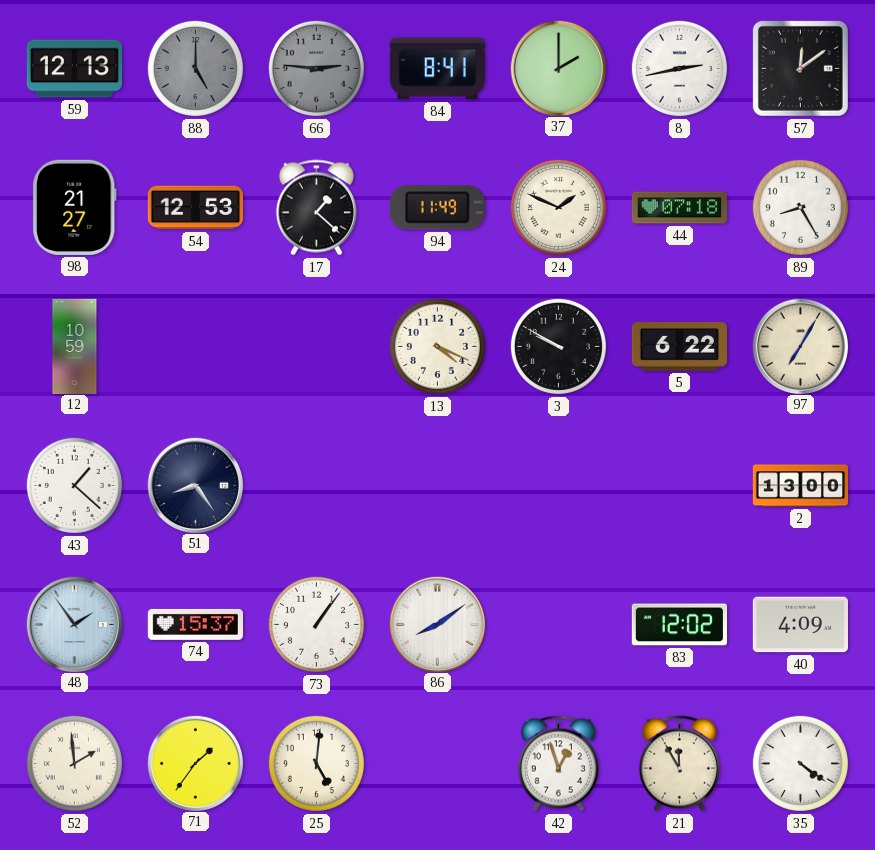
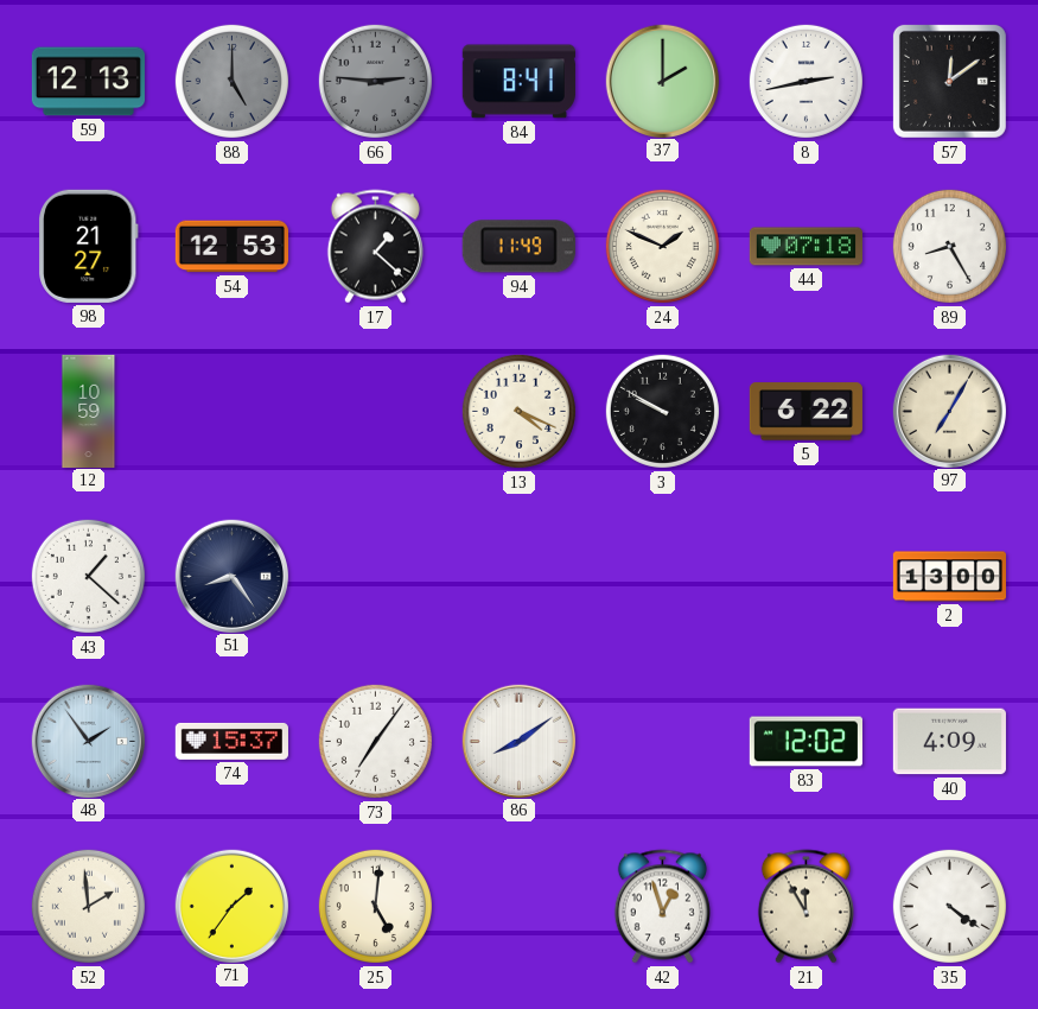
73: 1:06 -> 7:06
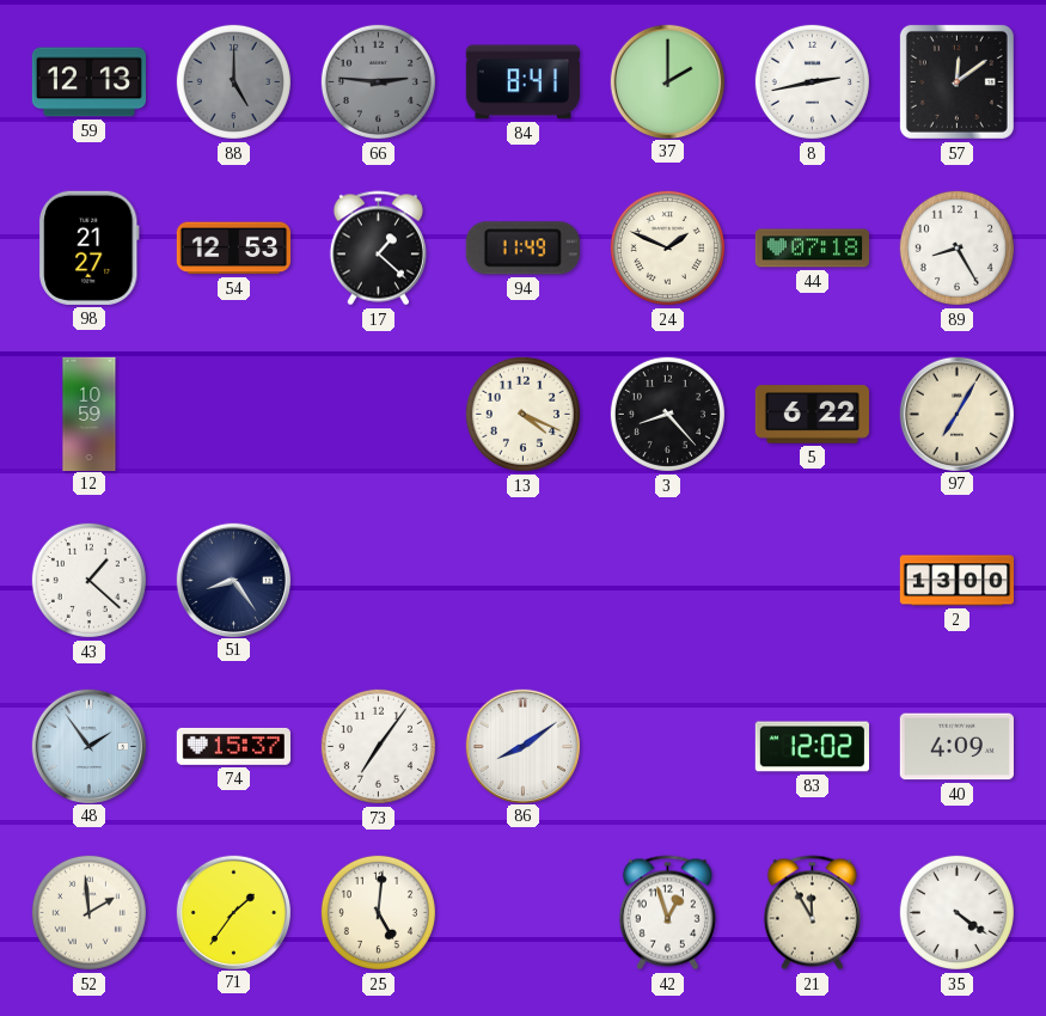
3: 9:50 -> 8:23
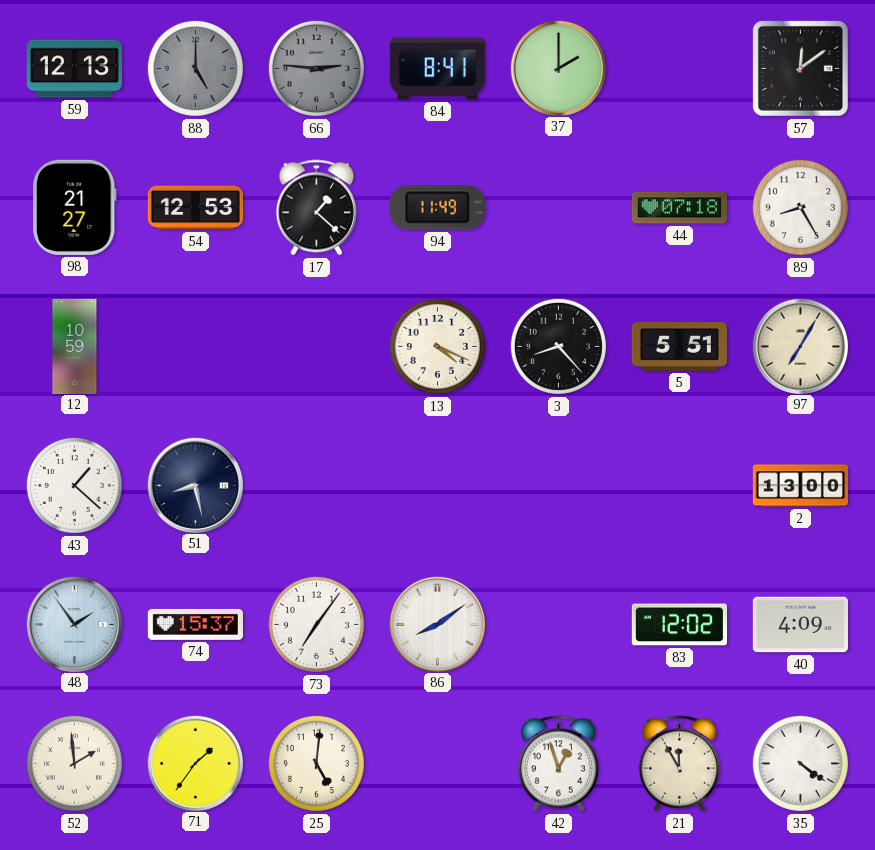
8: 2:43 -> none
24: 1:49 -> none
5: 6:22 -> 5:51
51: 8:24 -> 8:28
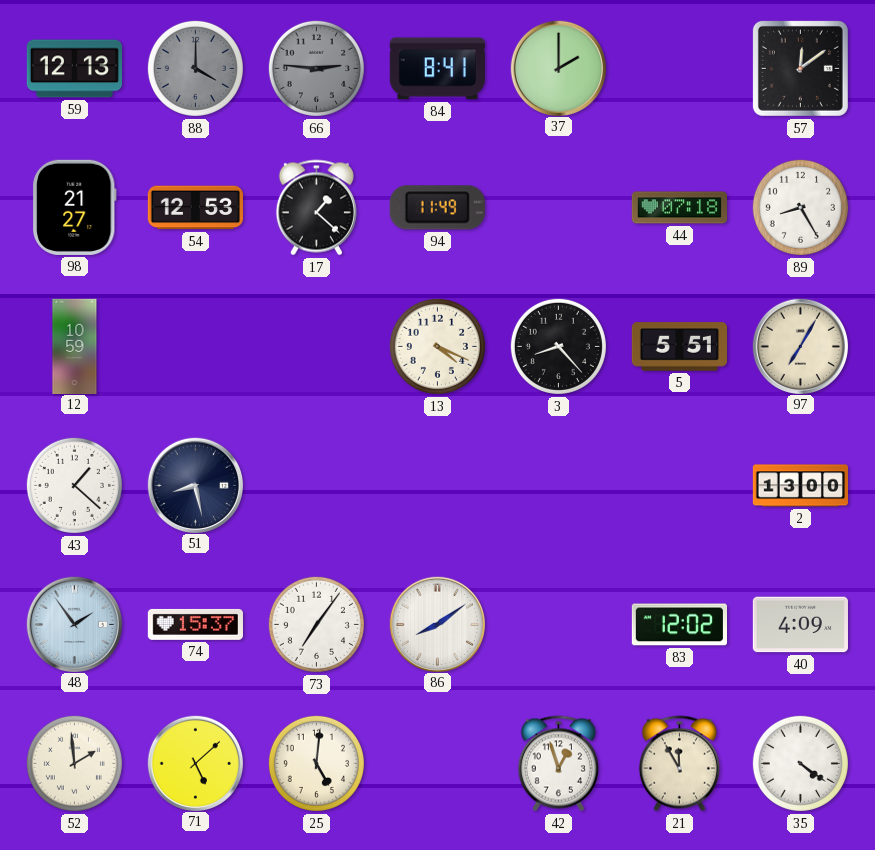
88: 5:00 -> 4:00
71: 1:36 -> 5:08
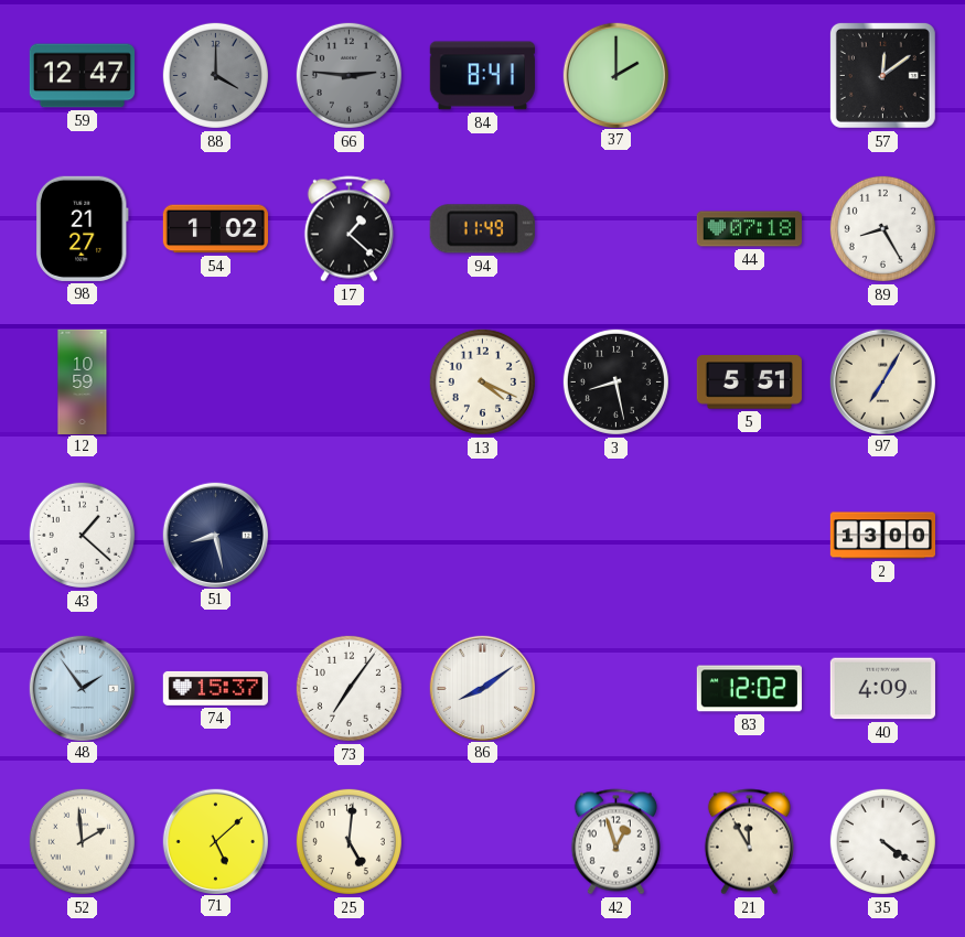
59: 12:13 -> 12:47
54: 12:53 -> 1:02
3: 8:23 -> 8:28
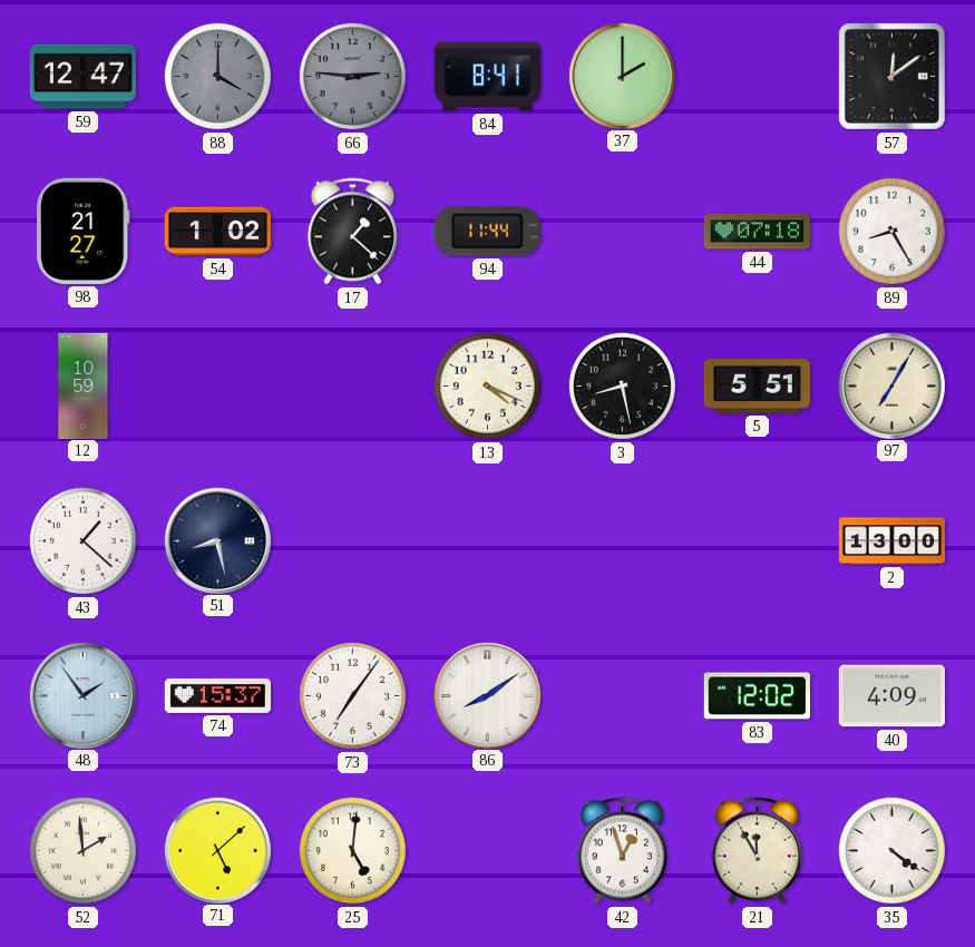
94: 11:49 -> 11:44
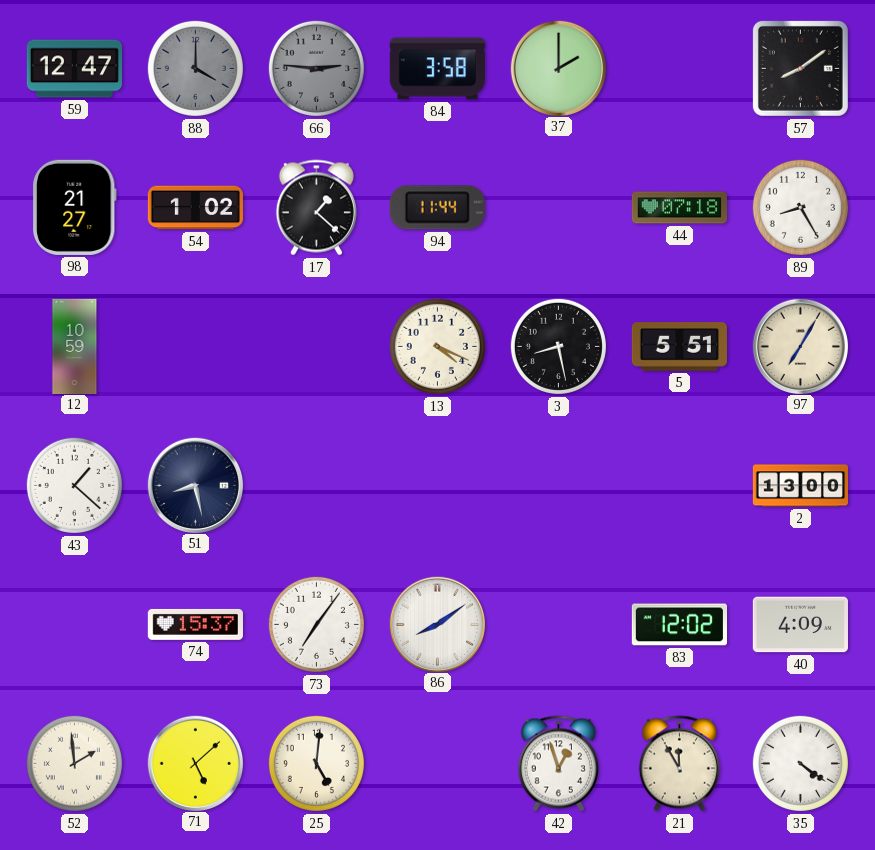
84: 8:41 -> 3:58
57: 12:09 -> 8:09
48: 1:54 -> none
